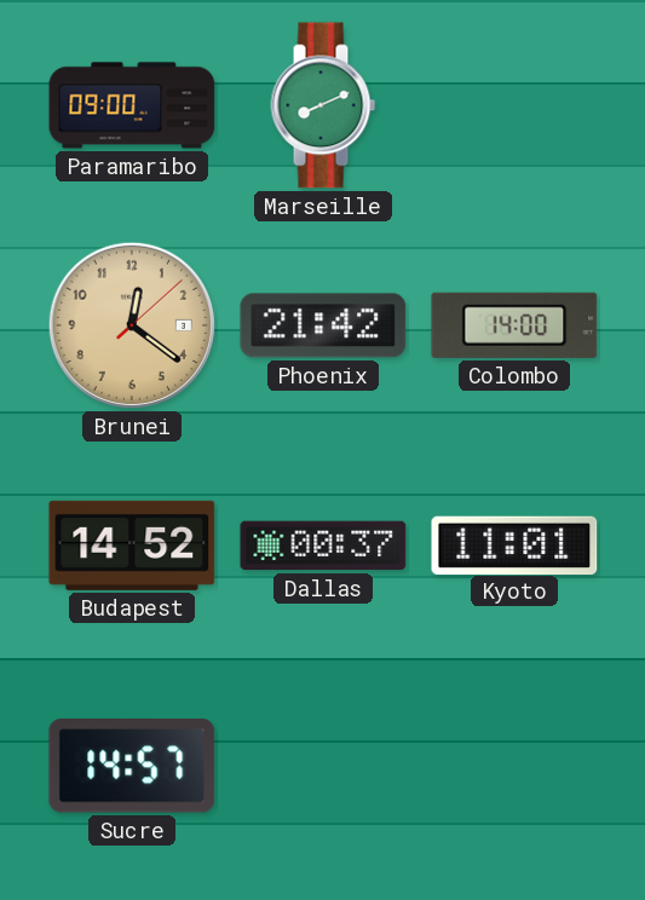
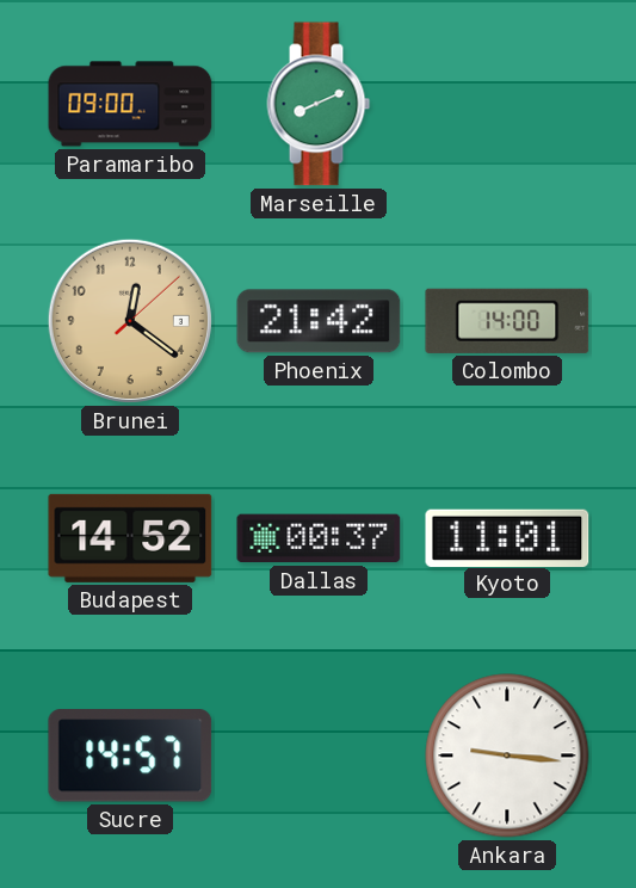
Ankara: none -> 9:16
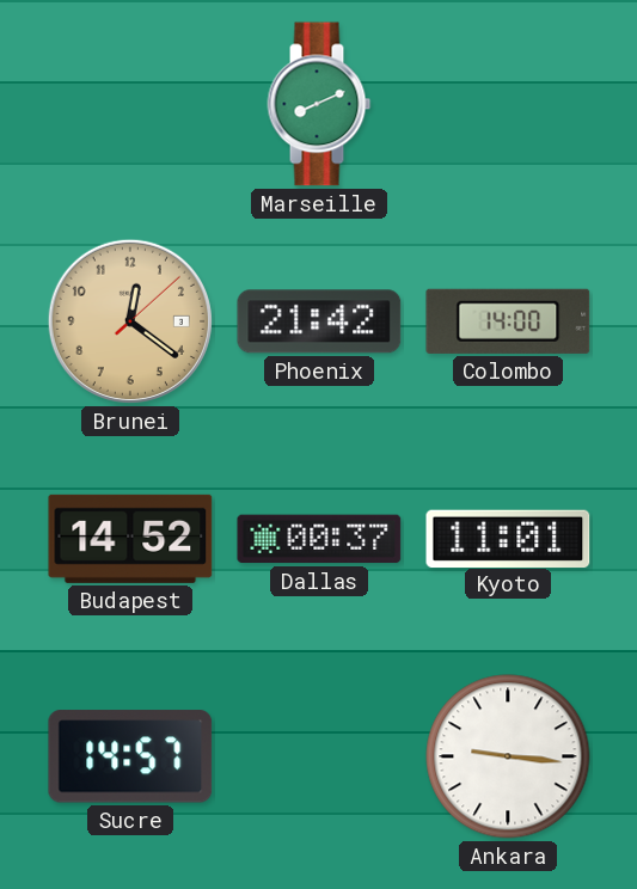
Paramaribo: 09:00 -> none
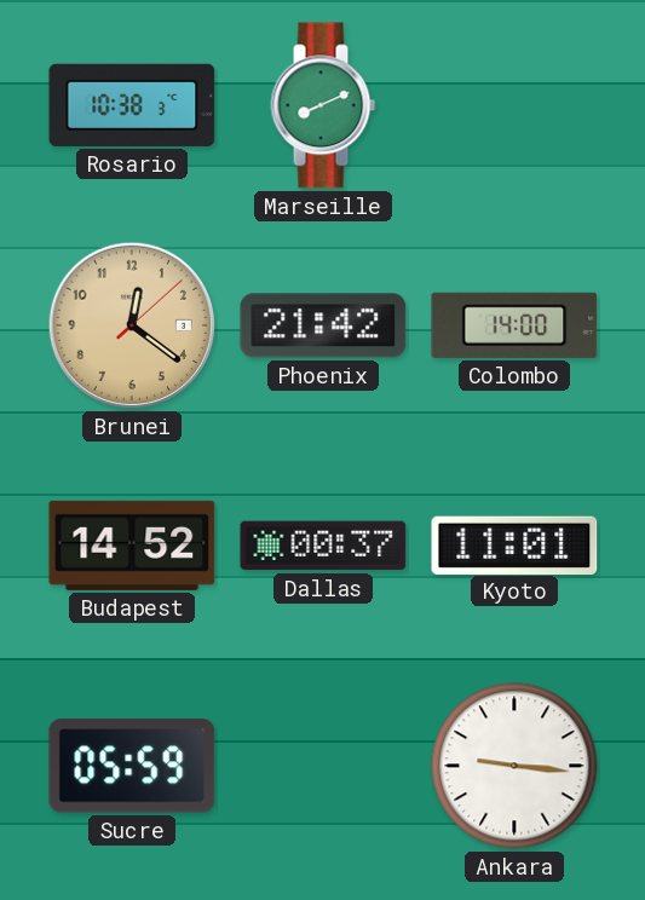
Rosario: none -> 10:38
Sucre: 14:57 -> 05:59
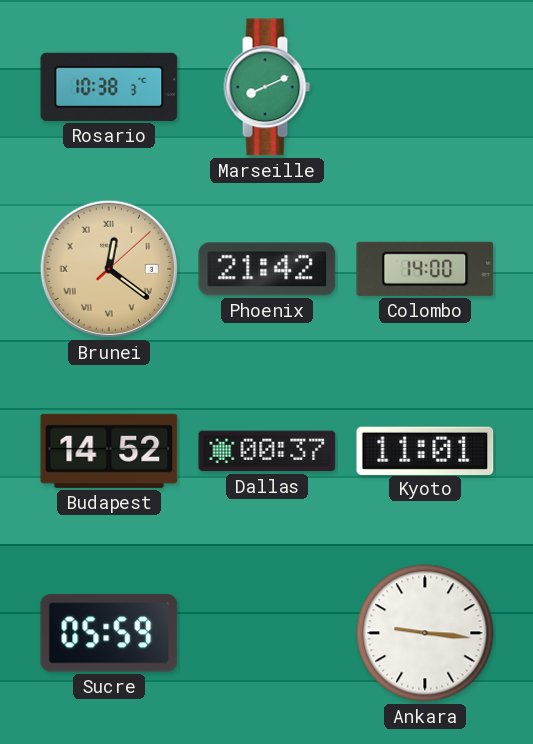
Brunei numerals: Arabic -> Roman
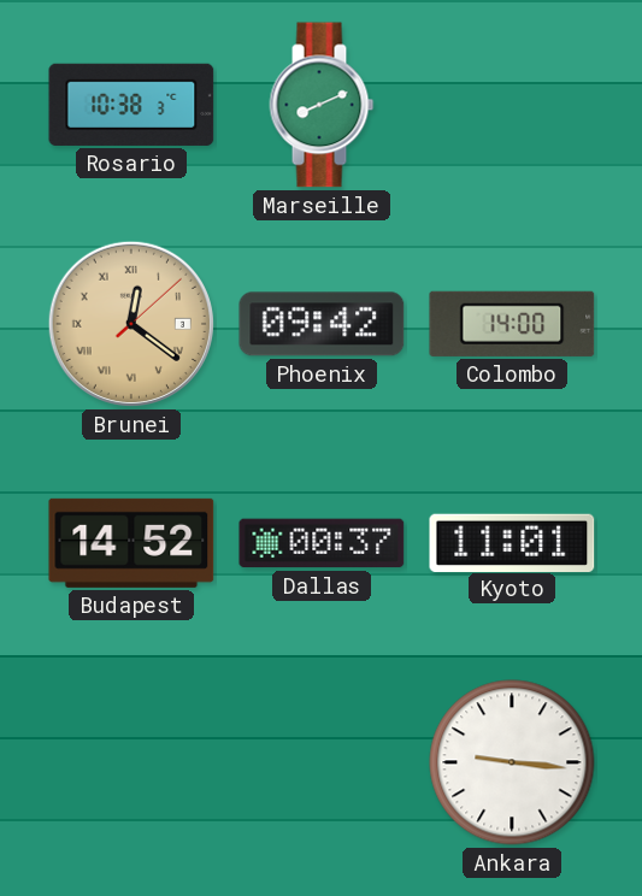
Phoenix: 21:42 -> 09:42
Sucre: 05:59 -> none
